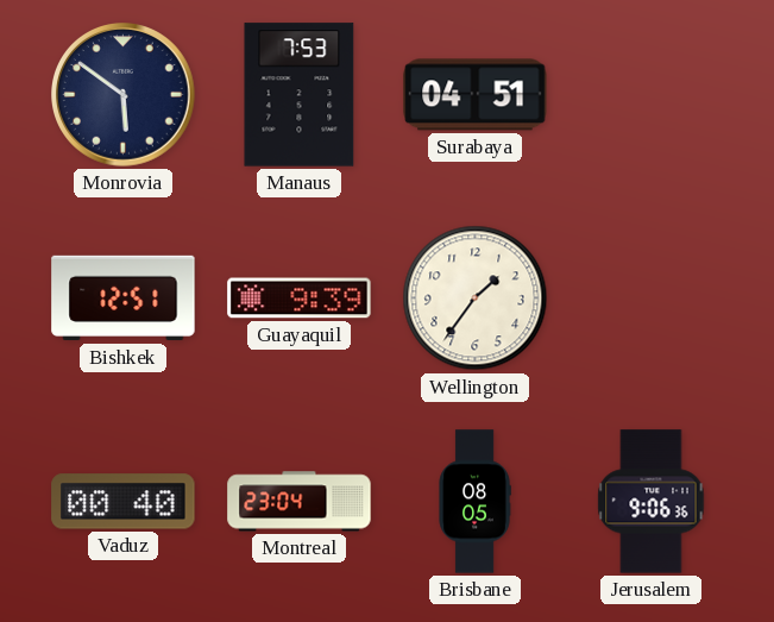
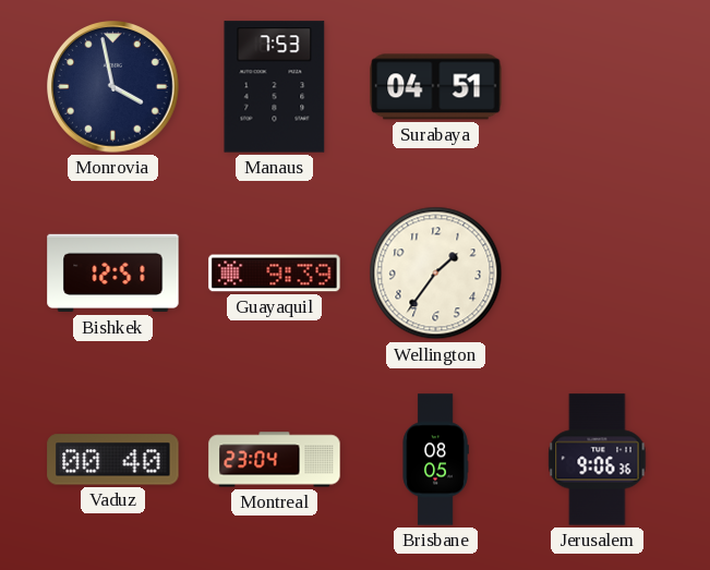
Monrovia: 5:51 -> 3:58
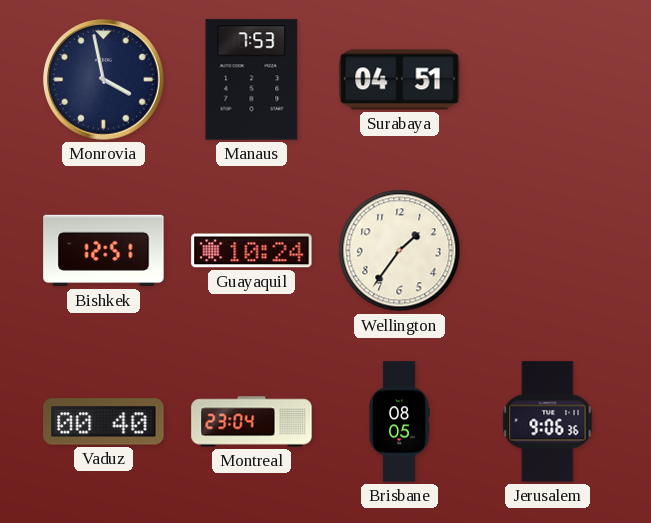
Guayaquil: 9:39 -> 10:24
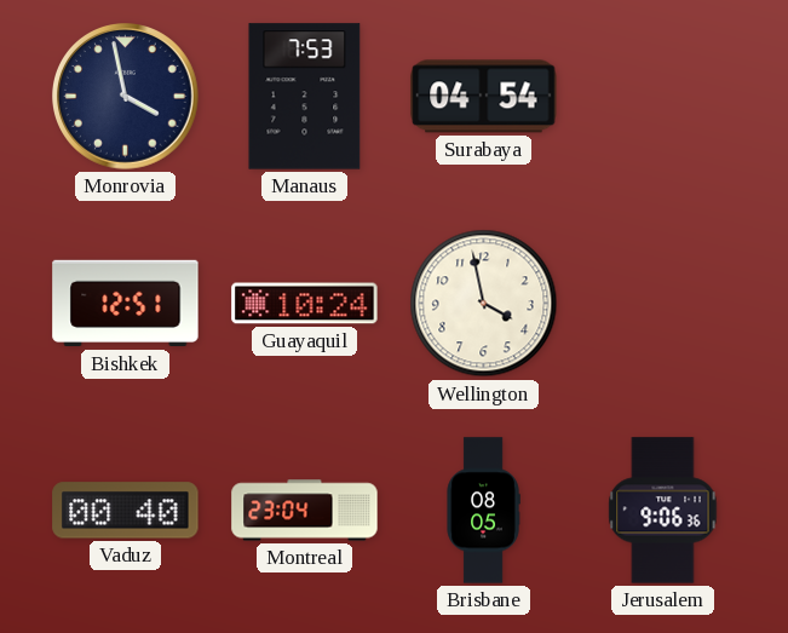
Surabaya: 04:51 -> 04:54
Wellington: 1:36 -> 3:58
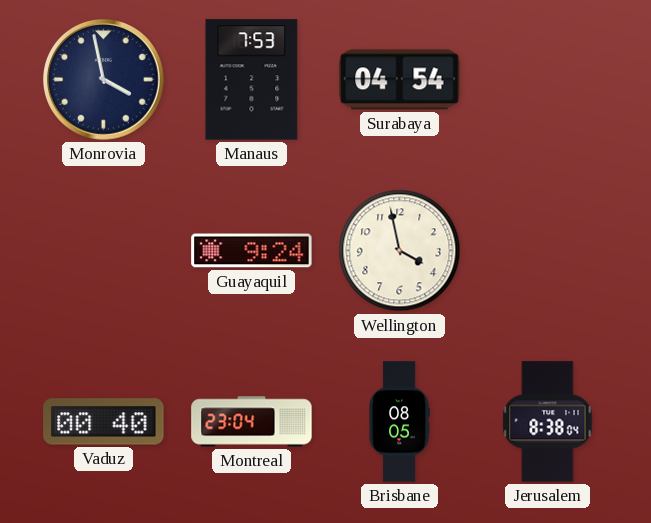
Bishkek: 12:51 -> none
Guayaquil: 10:24 -> 9:24
Jerusalem: 9:06 -> 8:38
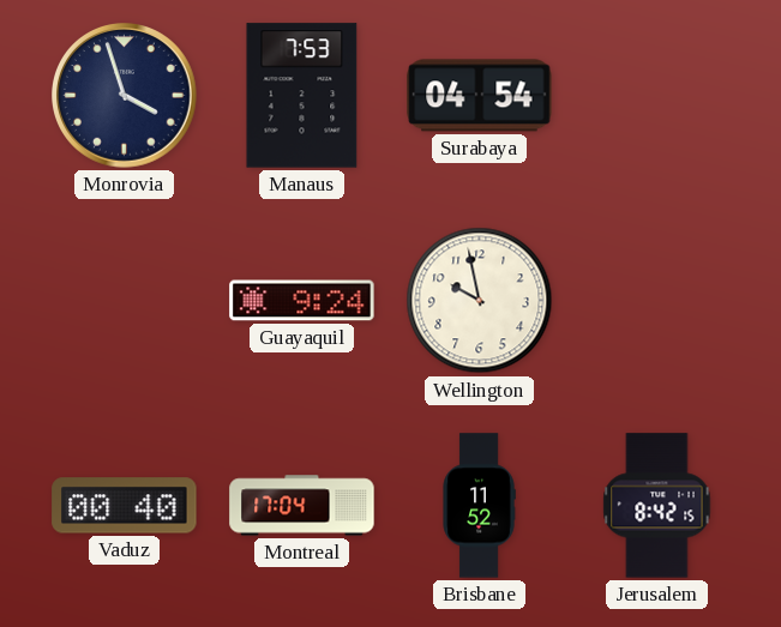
Monrovia: 3:58 -> 3:57
Wellington: 3:58 -> 9:58
Montreal: 23:04 -> 17:04
Brisbane: 08:05 -> 11:52
Jerusalem: 8:38 -> 8:42
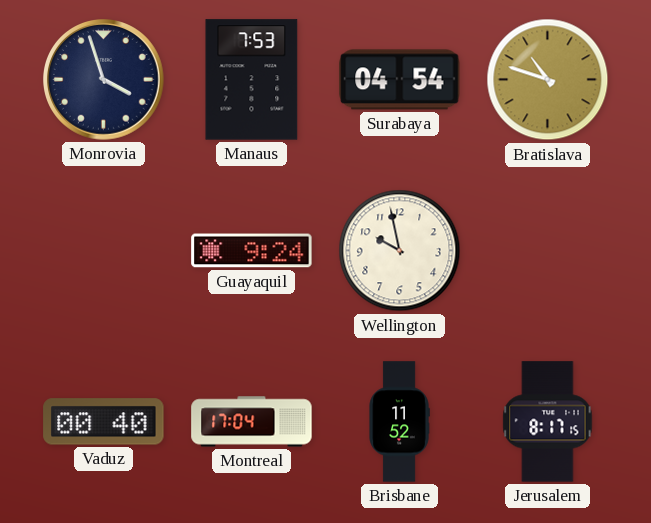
Bratislava: none -> 10:48
Jerusalem: 8:42 -> 8:17
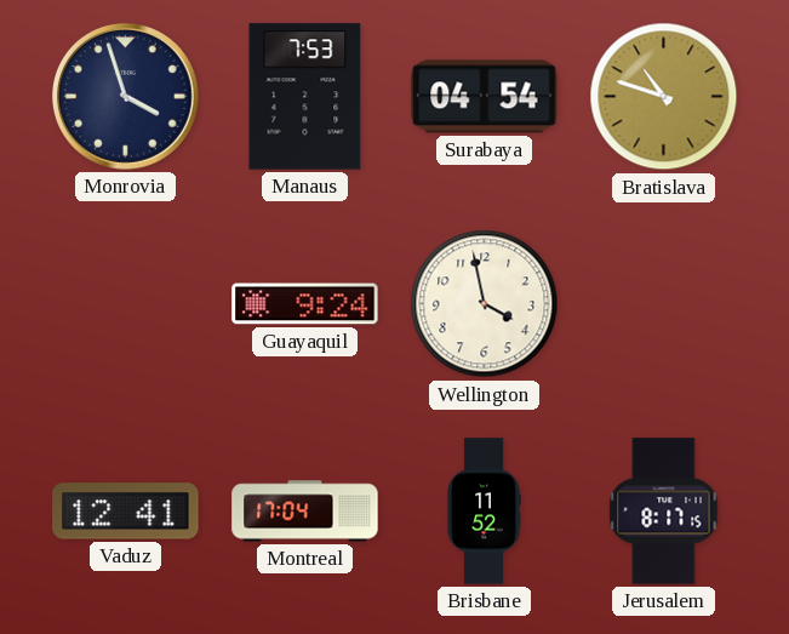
Wellington: 9:58 -> 3:58
Vaduz: 00:40 -> 12:41
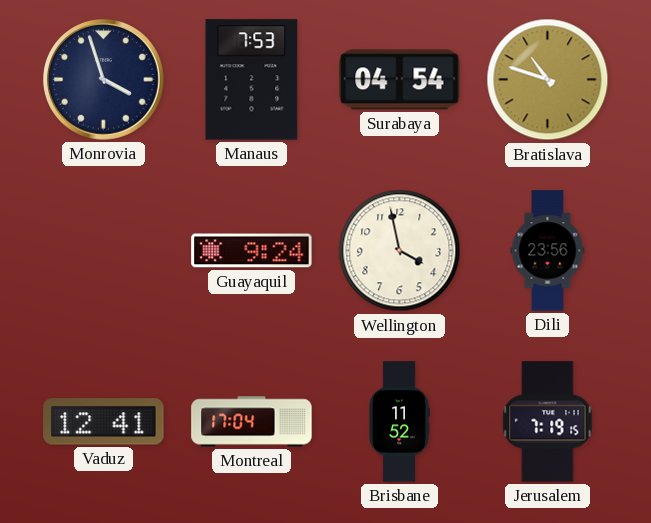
Dili: none -> 23:56
Jerusalem: 8:17 -> 7:19
